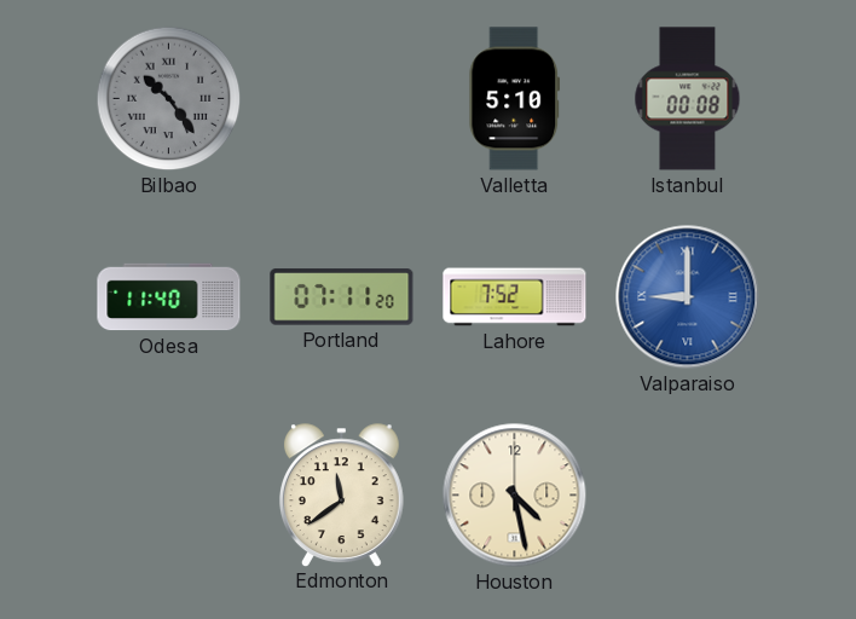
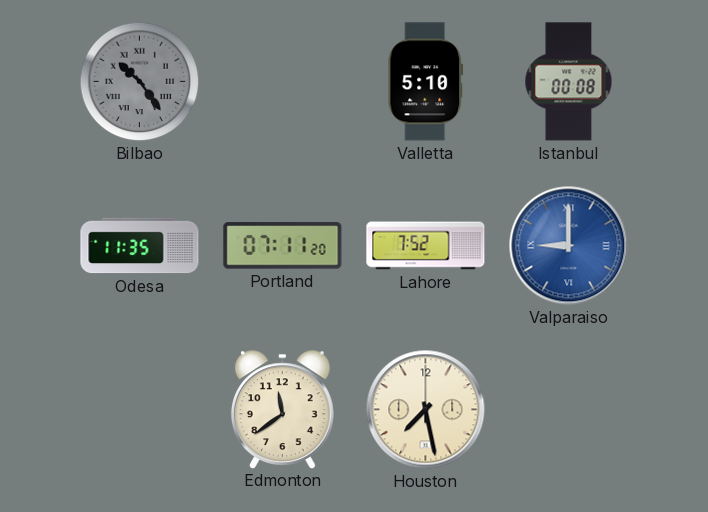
Odesa: 11:40 -> 11:35
Houston: 4:28 -> 7:28
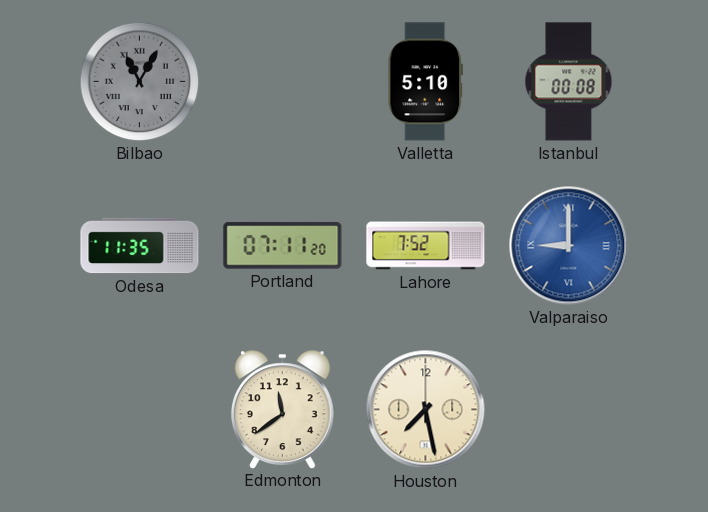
Bilbao: 10:24 -> 11:05
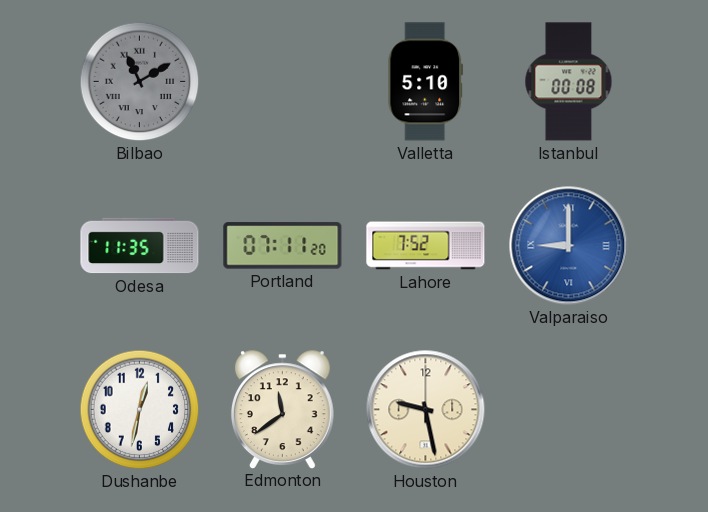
Bilbao: 11:05 -> 11:10
Dushanbe: none -> 12:32
Houston: 7:28 -> 9:28
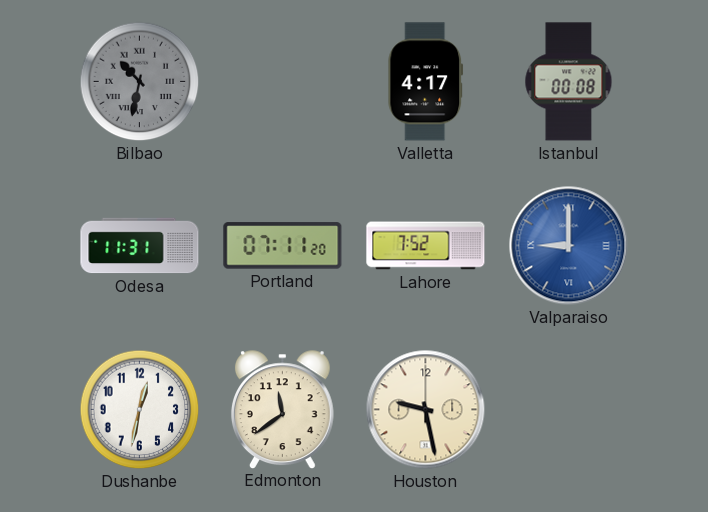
Bilbao: 11:10 -> 10:32
Valletta: 5:10 -> 4:17
Odesa: 11:35 -> 11:31
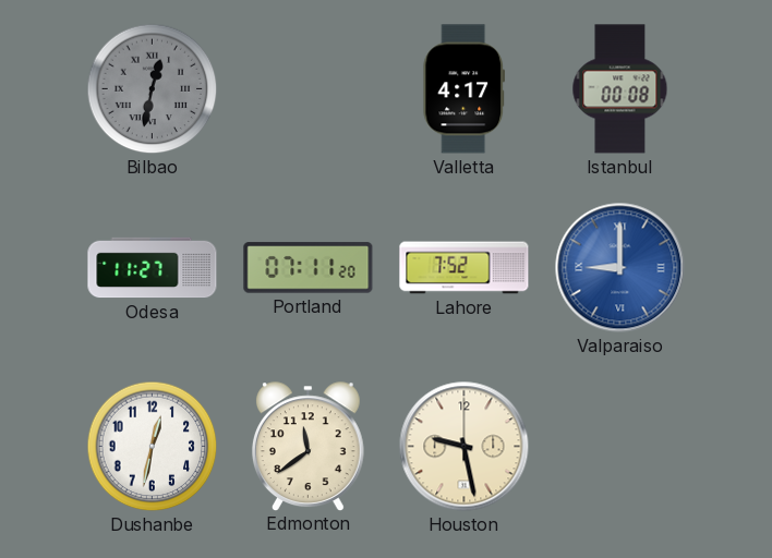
Bilbao: 10:32 -> 12:32
Odesa: 11:31 -> 11:27
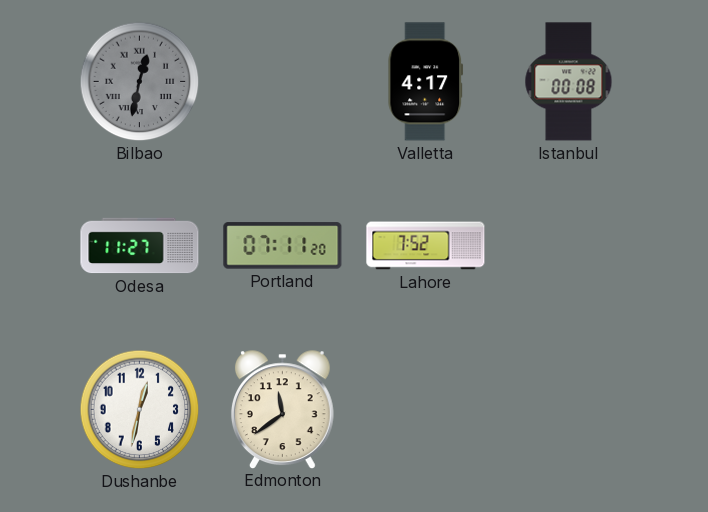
Valparaiso: 9:00 -> none
Houston: 9:28 -> none
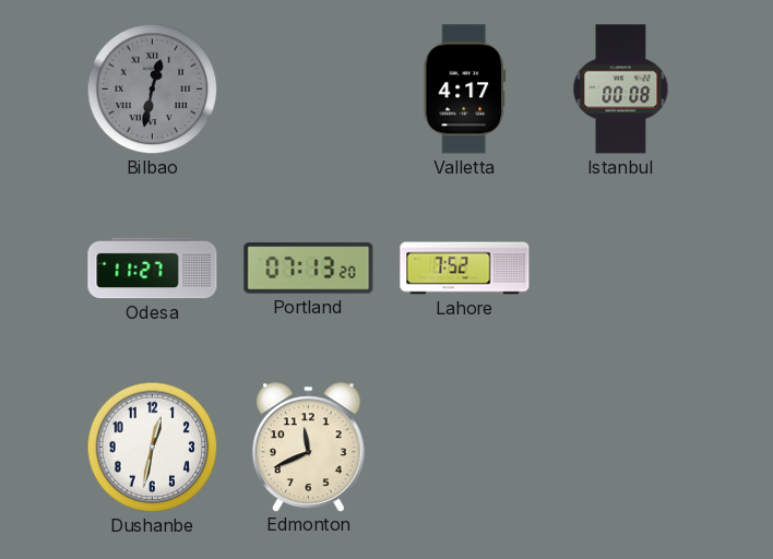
Portland: 07:11 -> 07:13
Edmonton: 11:39 -> 11:41
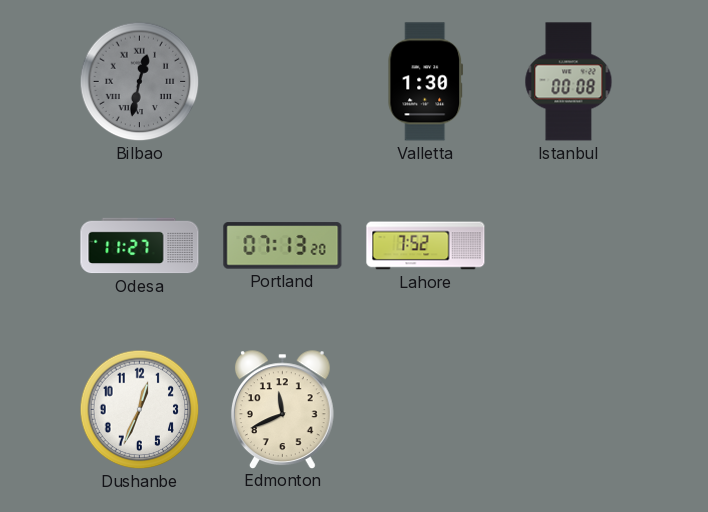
Valletta: 4:17 -> 1:30
Dushanbe: 12:32 -> 12:34
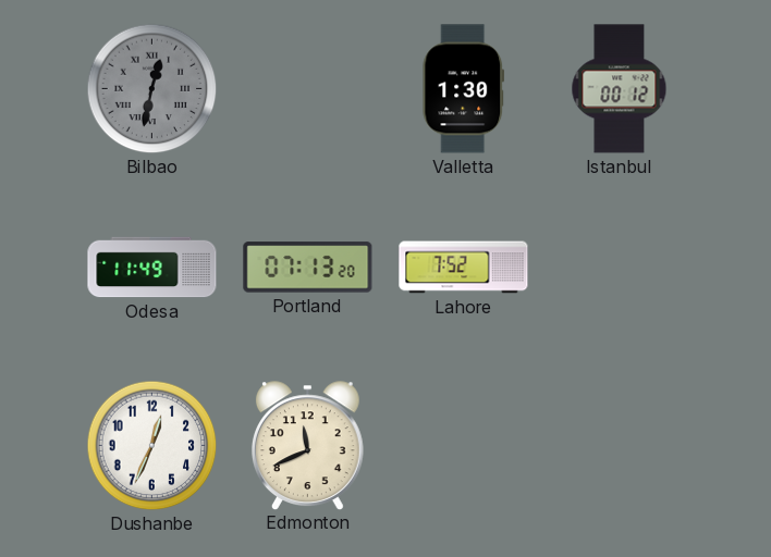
Istanbul: 00:08 -> 00:12
Odesa: 11:27 -> 11:49
